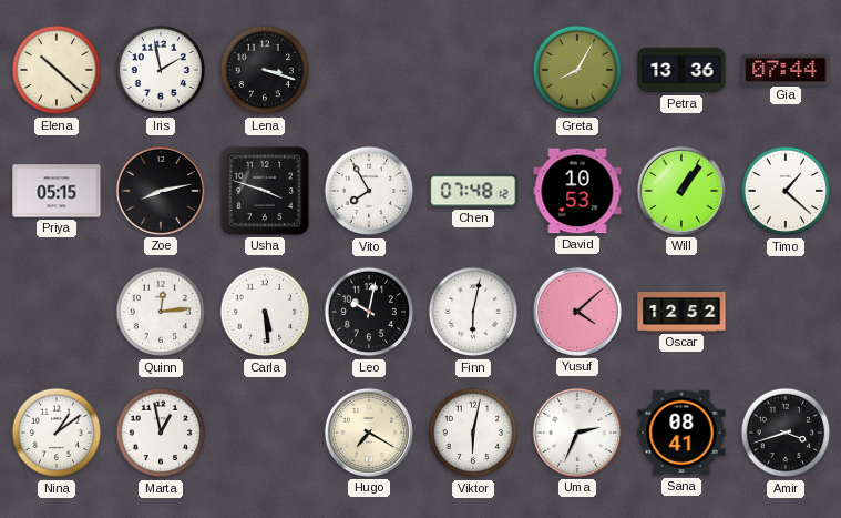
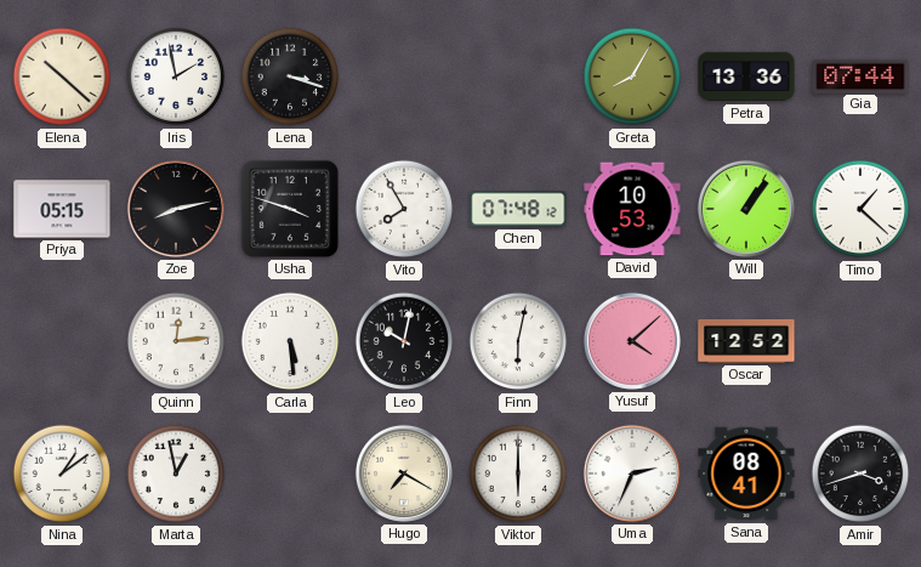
Viktor: 6:02 -> 6:00
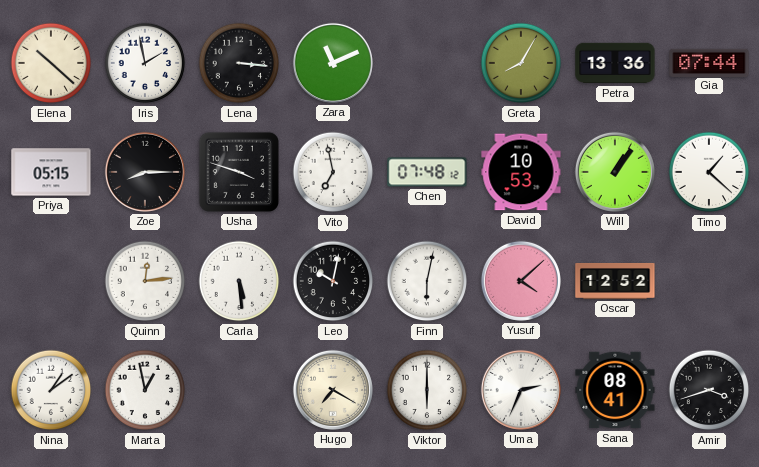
Lena: 3:18 -> 3:16
Zara: none -> 11:11
Zoe: 8:13 -> 8:15
Vito: 7:55 -> 6:58
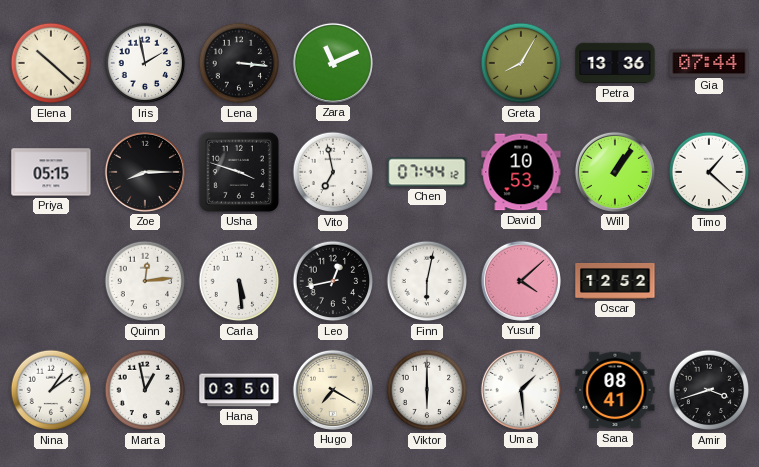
Chen: 07:48 -> 07:44
Leo: 10:02 -> 12:43
Hana: none -> 03:50
Uma: 2:34 -> 1:29
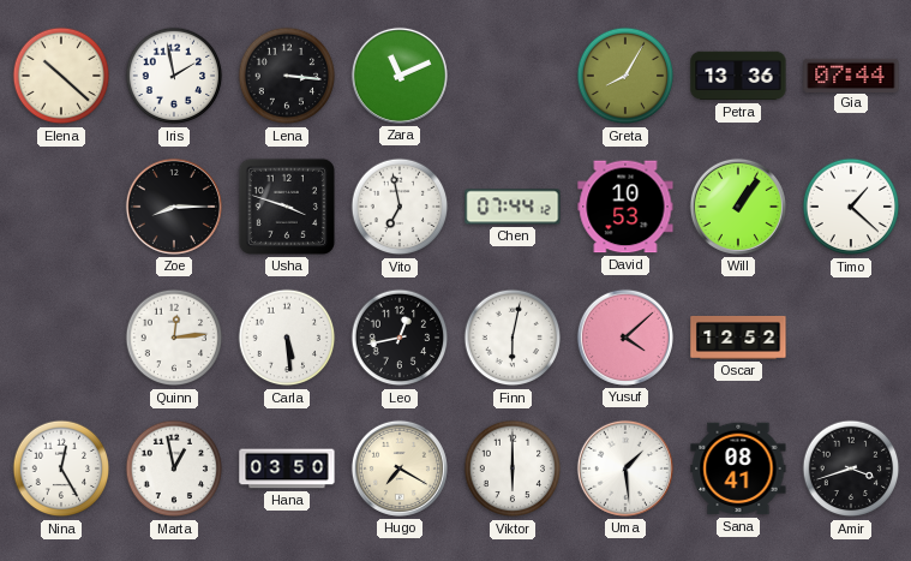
Priya: 05:15 -> none
Nina: 1:09 -> 12:25
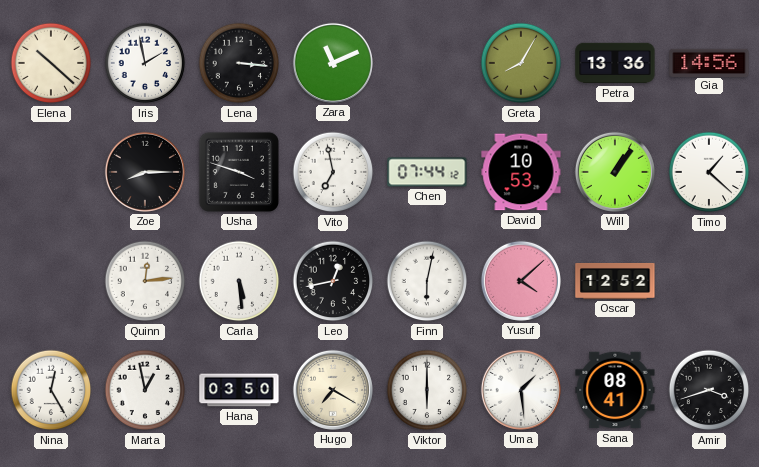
Gia: 07:44 -> 14:56
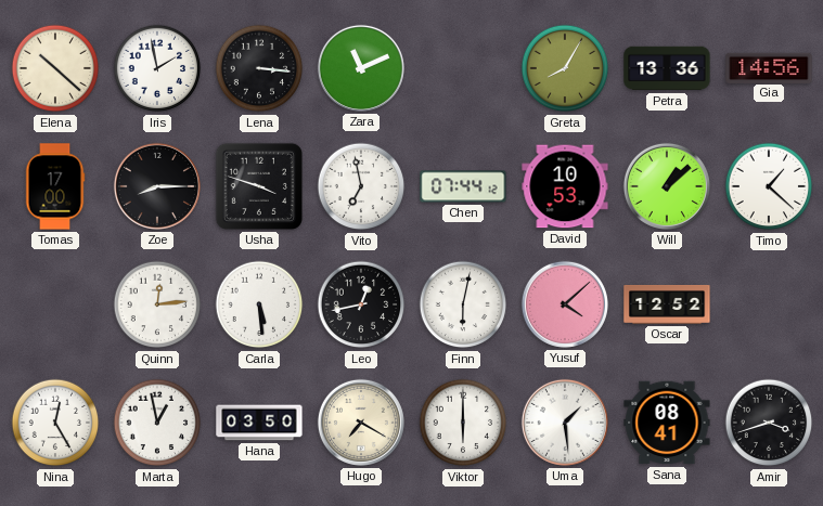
Tomas: none -> 17:00
Will: 1:06 -> 1:08
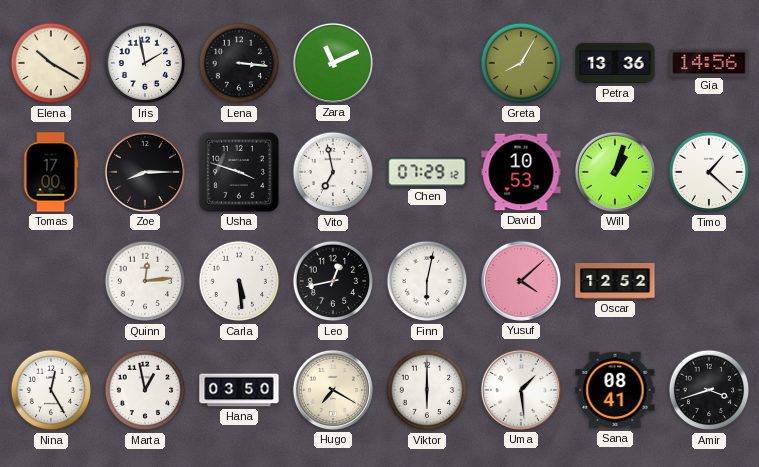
Elena: 10:22 -> 10:20
Chen: 07:44 -> 07:29
Will: 1:08 -> 1:03
